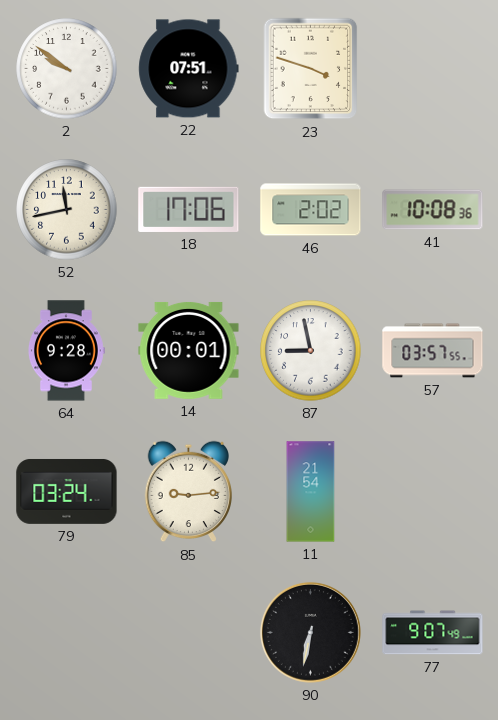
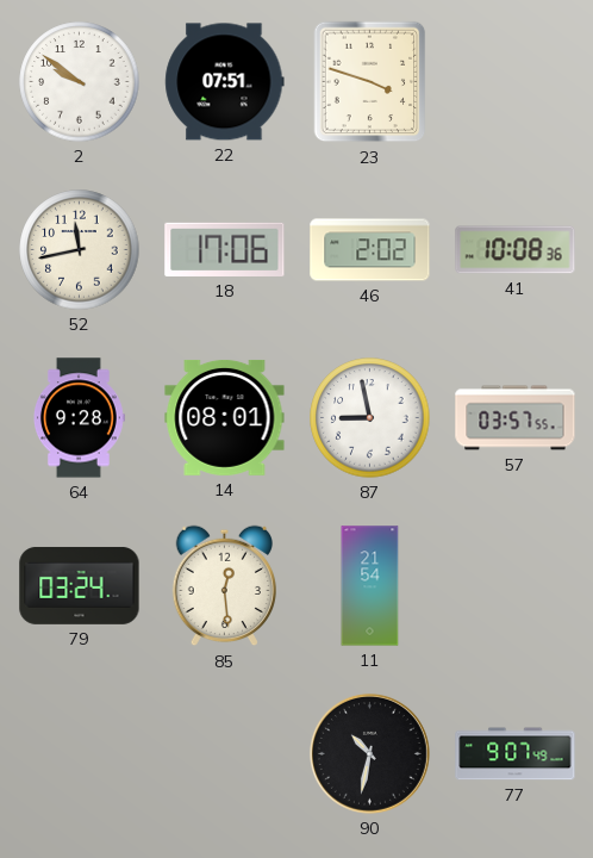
14: 00:01 -> 08:01
85: 9:14 -> 12:29
90: 6:32 -> 10:32
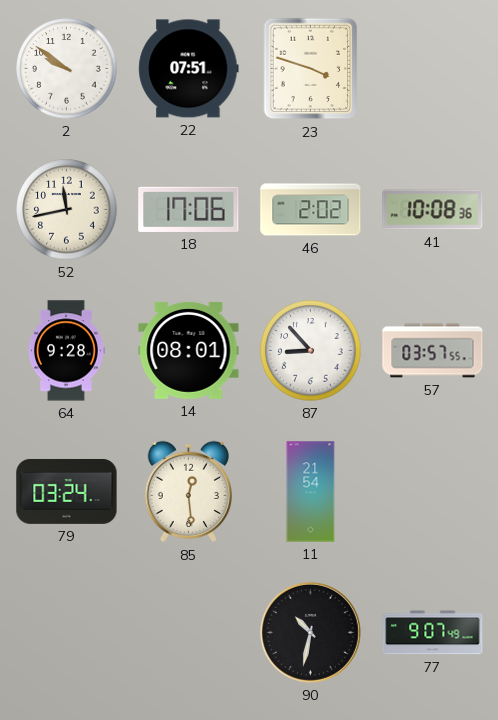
87: 8:58 -> 8:53
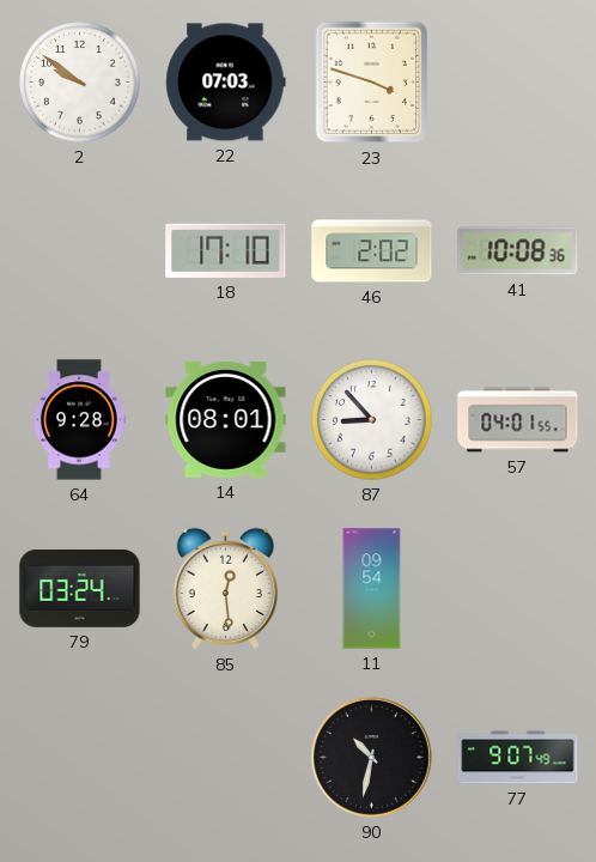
22: 07:51 -> 07:03
52: 11:43 -> none
18: 17:06 -> 17:10
57: 03:57 -> 04:01
11: 21:54 -> 09:54
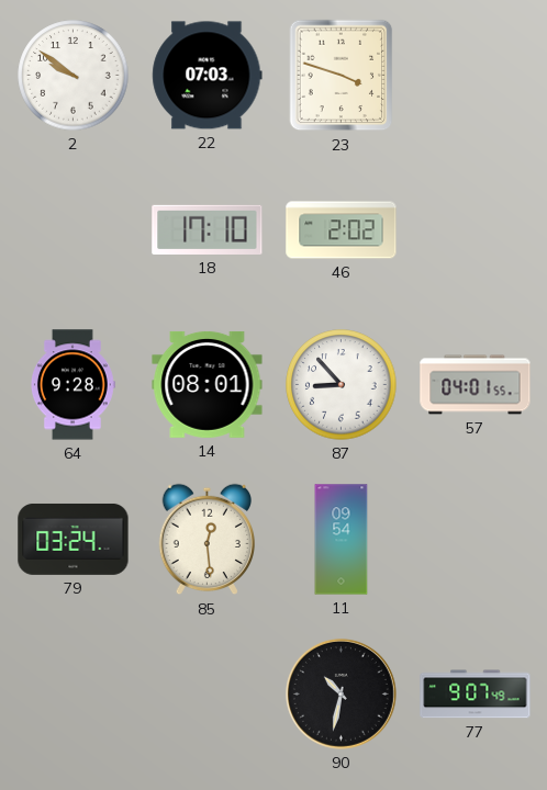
41: 10:08 -> none
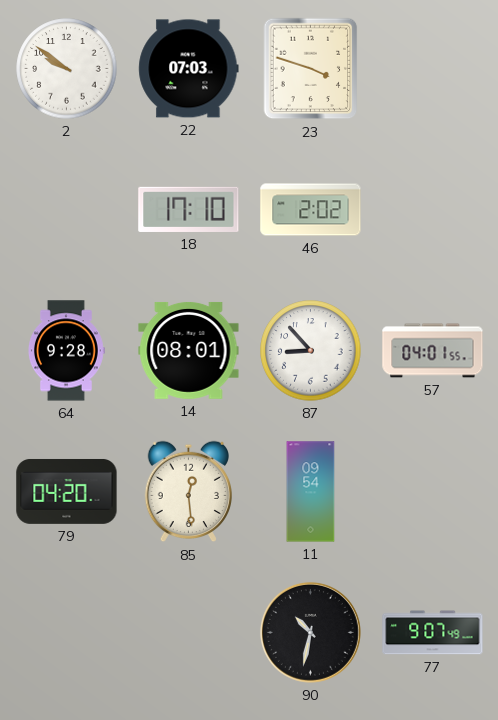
79: 03:24 -> 04:20
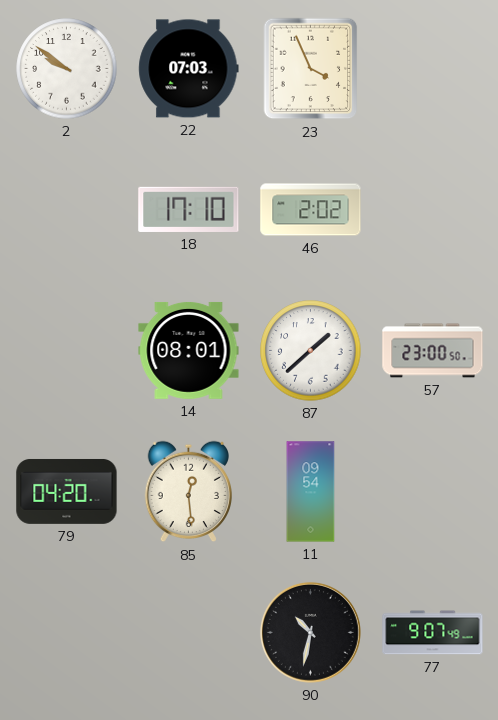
23: 3:48 -> 3:56
64: 9:28 -> none
87: 8:53 -> 1:38
57: 04:01 -> 23:00
